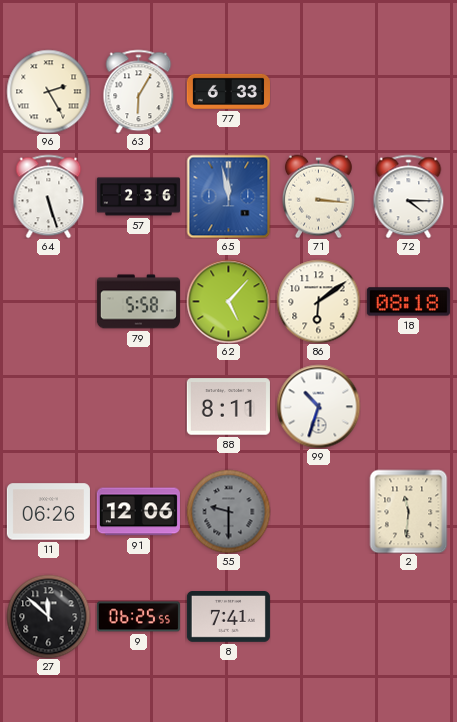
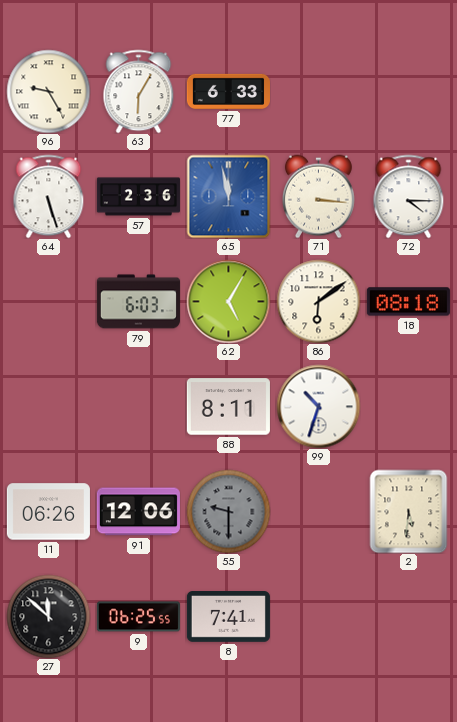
96: 2:25 -> 9:25
79: 5:58 -> 6:03
62: 5:07 -> 5:05
2: 11:31 -> 5:31
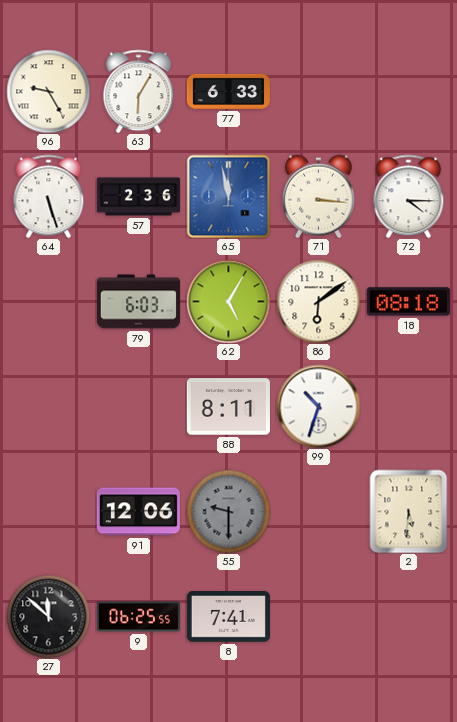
11: 06:26 -> none
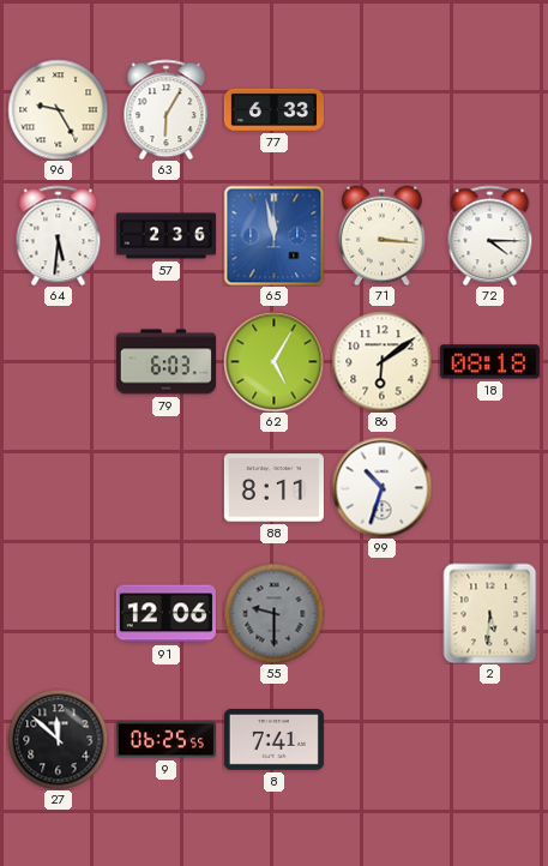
64: 5:27 -> 5:31
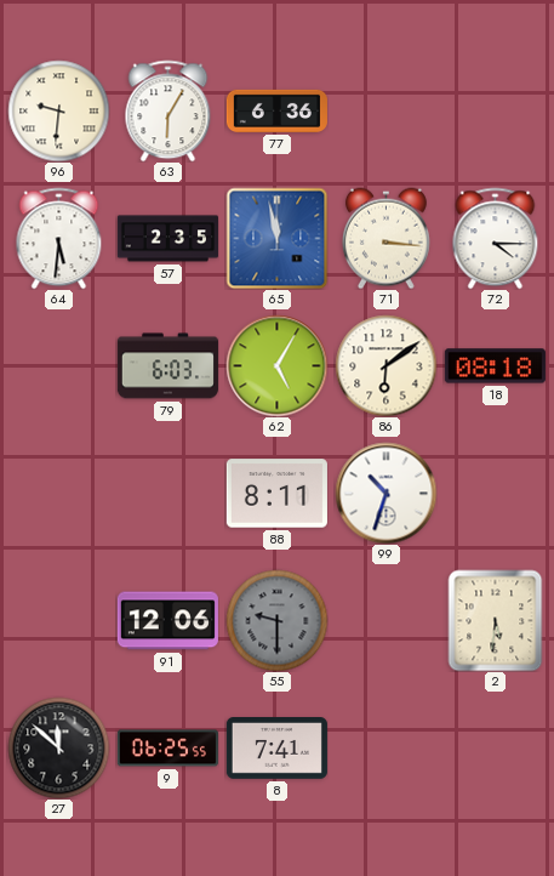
96: 9:25 -> 9:31
77: 6:33 -> 6:36
57: 2:36 -> 2:35
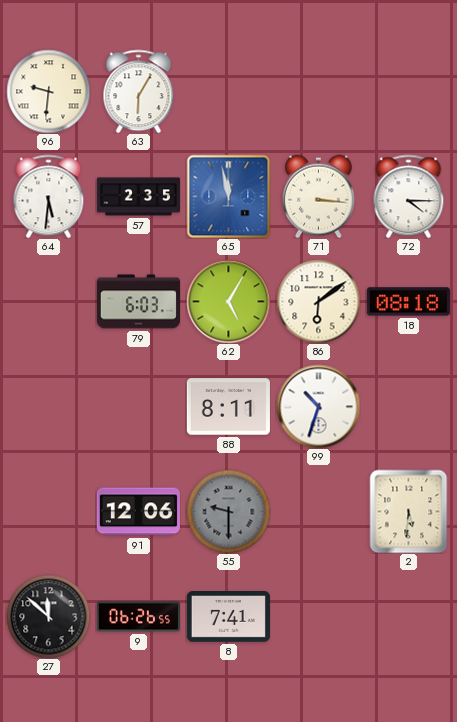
77: 6:36 -> none
9: 06:25 -> 06:26
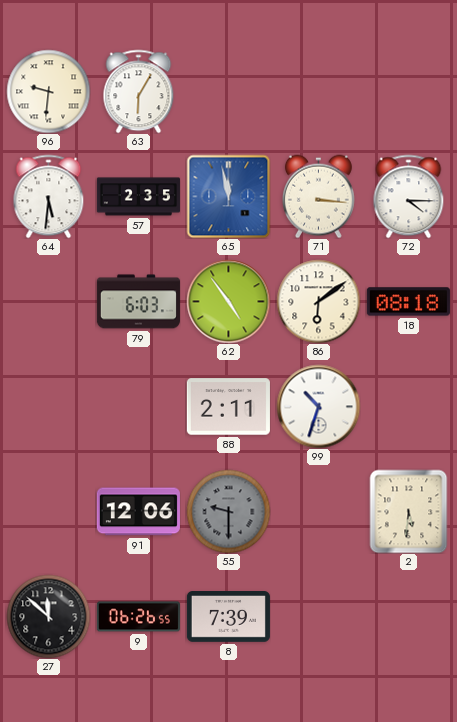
62: 5:05 -> 4:54
88: 8:11 -> 2:11
8: 7:41 -> 7:39
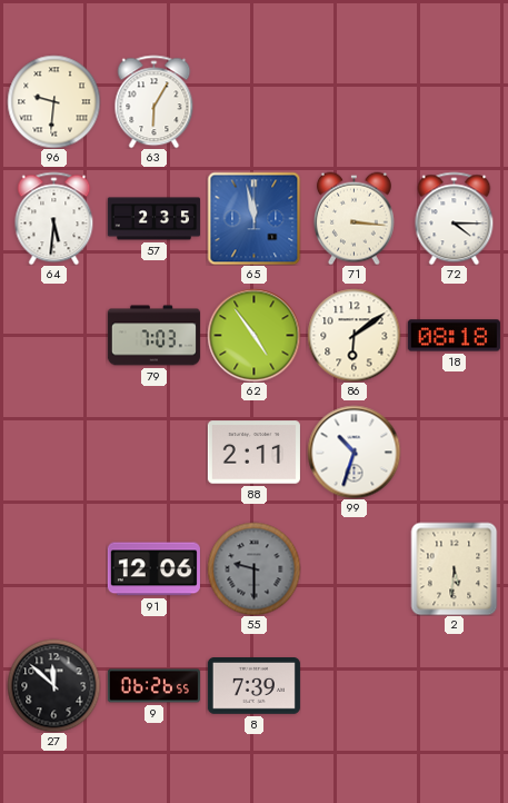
79: 6:03 -> 7:03
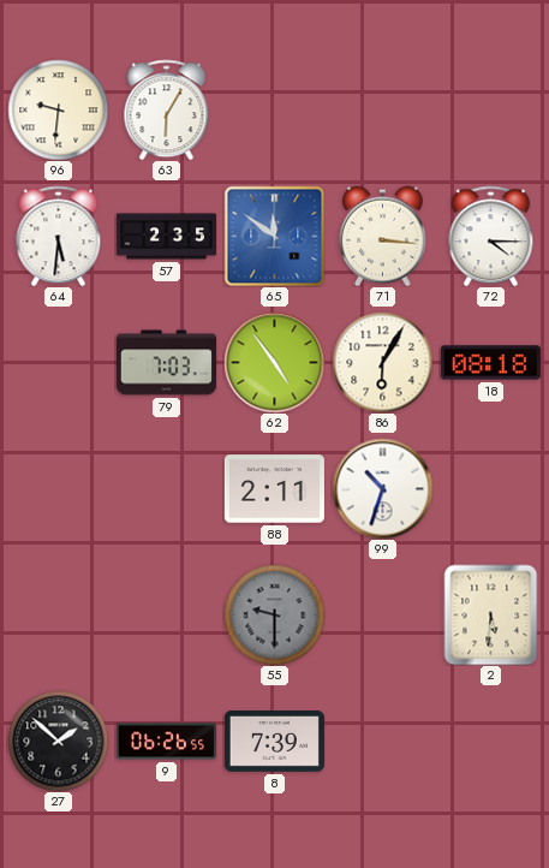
65: 11:58 -> 11:51
86: 6:09 -> 6:05
91: 12:06 -> none
27: 11:52 -> 1:52
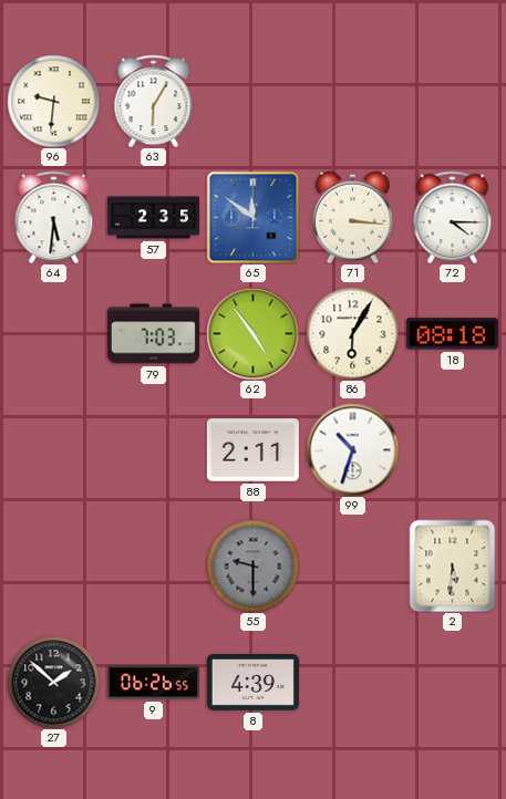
8: 7:39 -> 4:39
